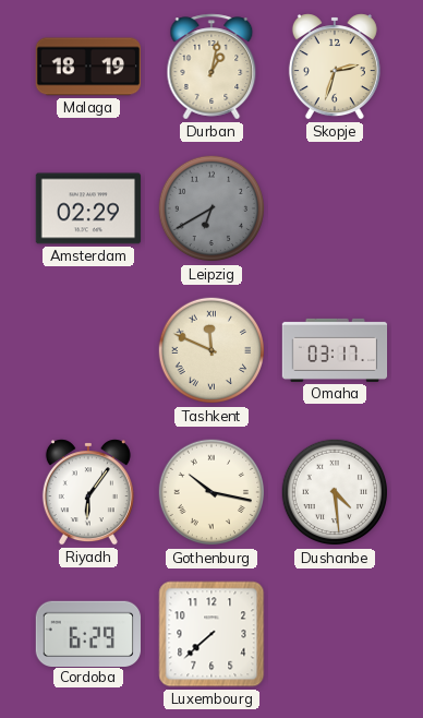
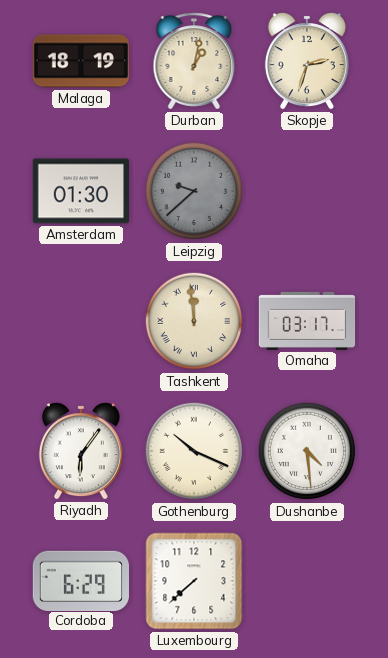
Amsterdam: 02:29 -> 01:30
Leipzig: 6:40 -> 9:38
Tashkent: 11:49 -> 11:59
Gothenburg: 10:17 -> 10:19
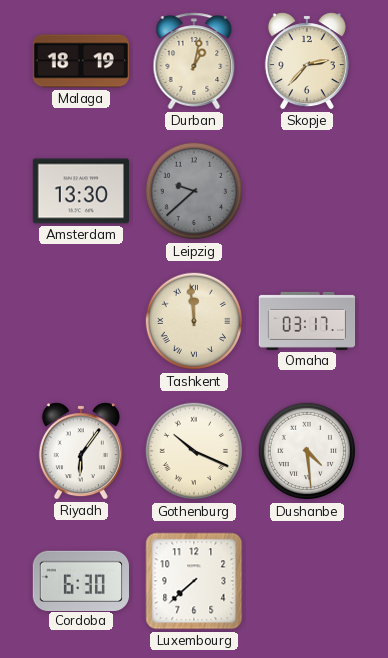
Skopje: 2:33 -> 2:37
Amsterdam: 01:30 -> 13:30
Cordoba: 6:29 -> 6:30
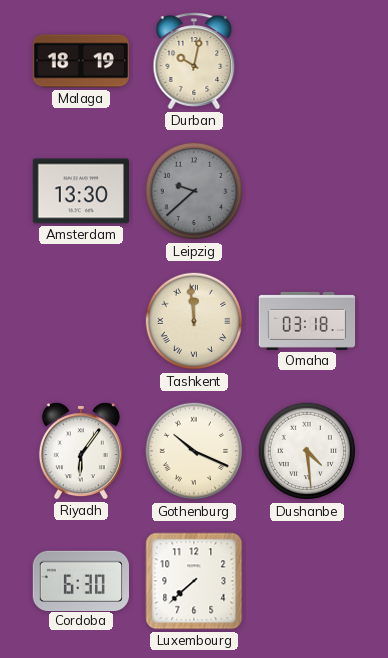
Durban: 1:02 -> 10:02
Skopje: 2:37 -> none
Omaha: 03:17 -> 03:18
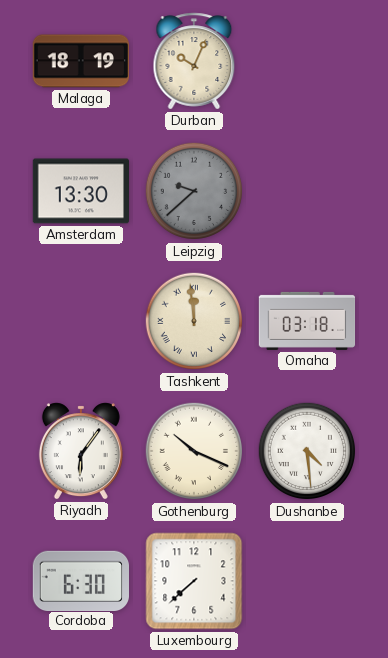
Durban: 10:02 -> 10:04
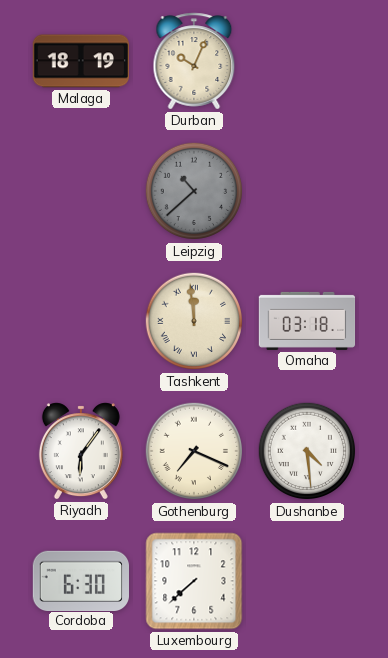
Amsterdam: 13:30 -> none
Leipzig: 9:38 -> 10:38
Gothenburg: 10:19 -> 7:19
